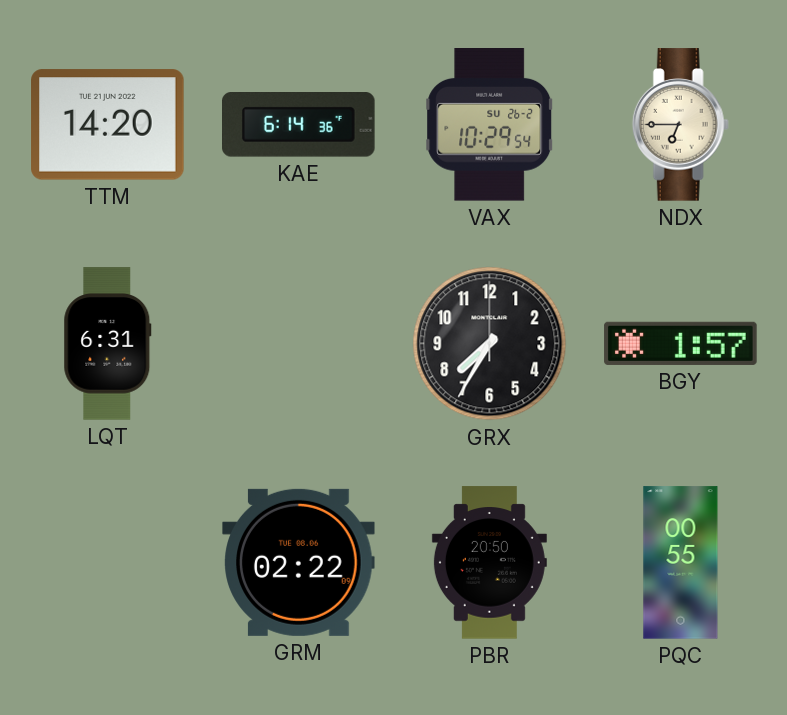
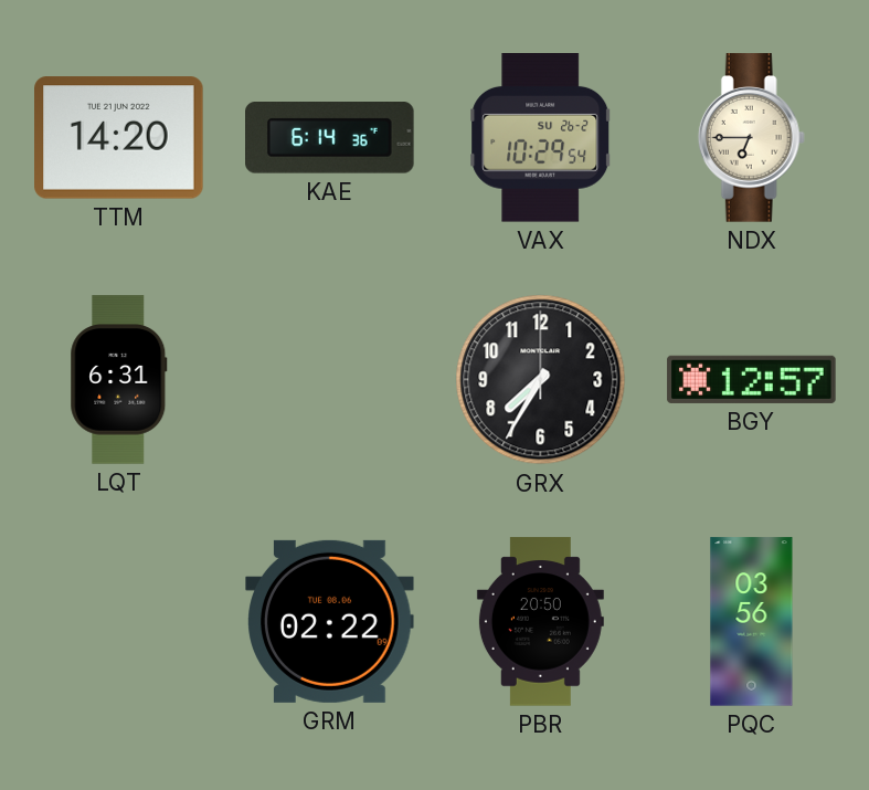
BGY: 1:57 -> 12:57
PQC: 00:55 -> 03:56
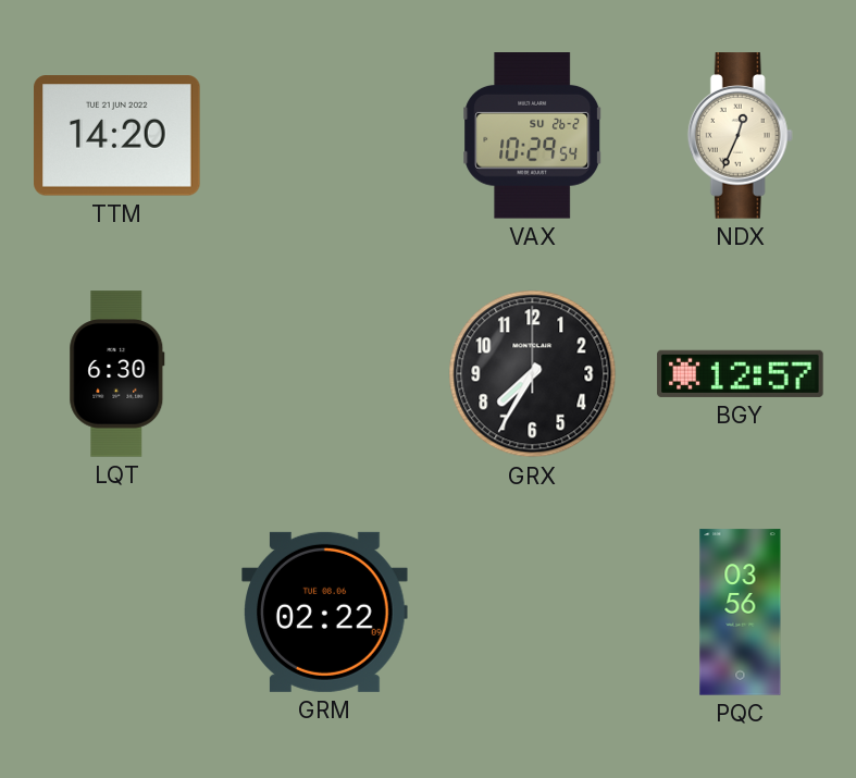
KAE: 6:14 -> none
NDX: 6:45 -> 12:34
LQT: 6:31 -> 6:30
PBR: 20:50 -> none
